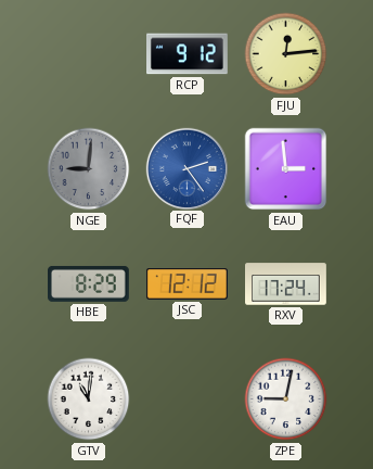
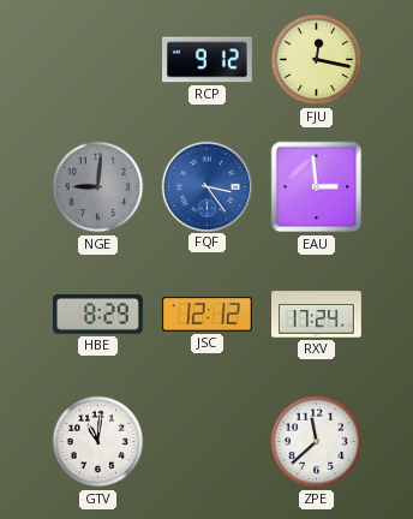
FJU: 12:14 -> 12:17
FQF: 2:24 -> 3:24
ZPE: 9:02 -> 11:38
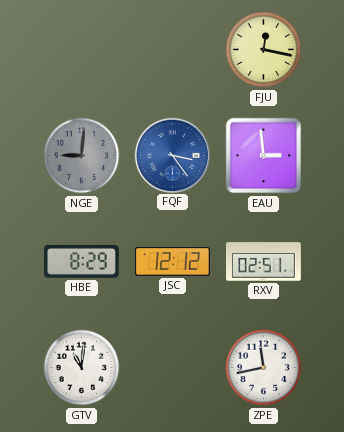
RCP: 9:12 -> none
RXV: 17:24 -> 02:51
ZPE: 11:38 -> 11:43
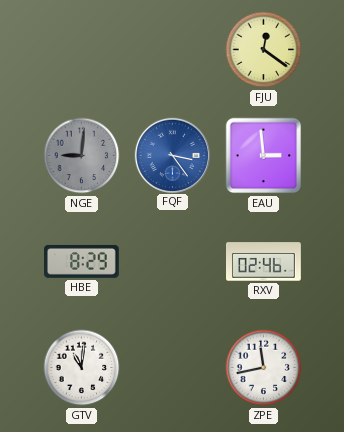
FJU: 12:17 -> 12:21
JSC: 12:12 -> none
RXV: 02:51 -> 02:46
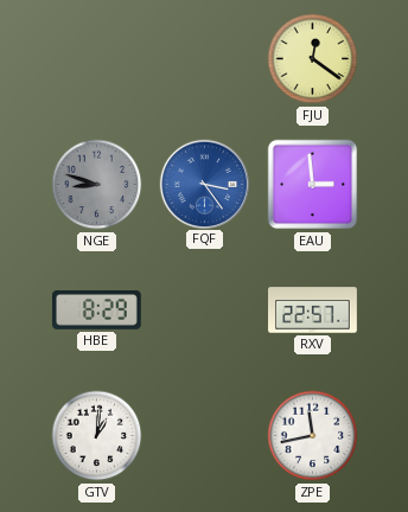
NGE: 9:01 -> 8:48
RXV: 02:46 -> 22:57
GTV: 11:01 -> 1:01
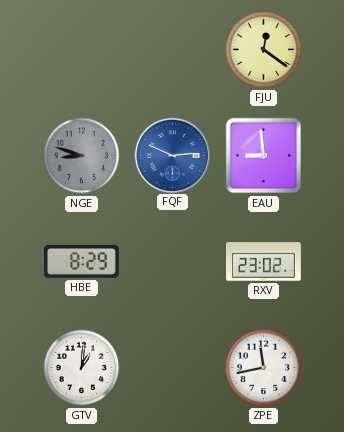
FQF: 3:24 -> 2:49
EAU: 2:59 -> 8:59
RXV: 22:57 -> 23:02
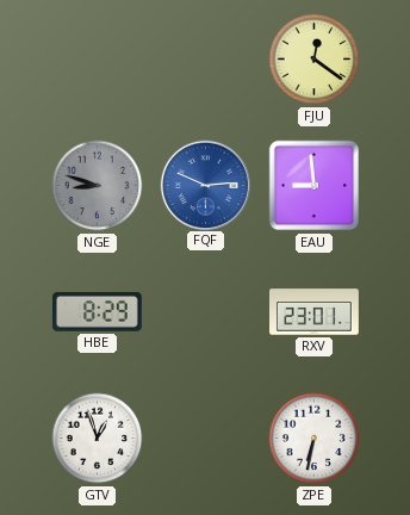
RXV: 23:02 -> 23:01
GTV: 1:01 -> 12:57
ZPE: 11:43 -> 6:32
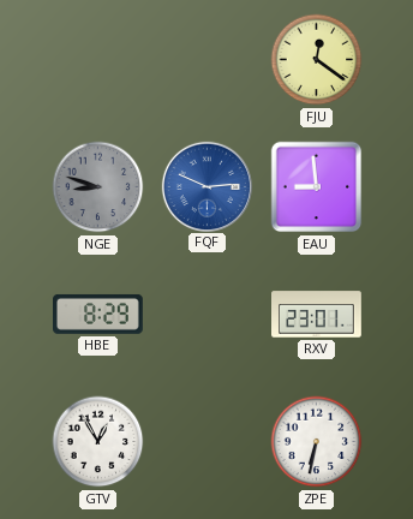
GTV: 12:57 -> 12:55
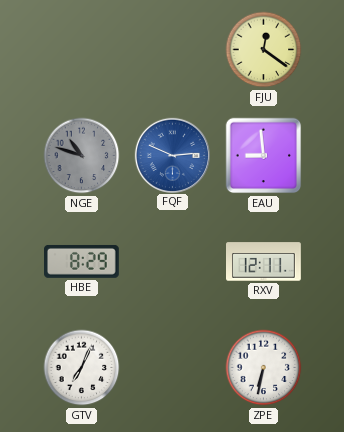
NGE: 8:48 -> 10:48
RXV: 23:01 -> 12:11
GTV: 12:55 -> 7:04
